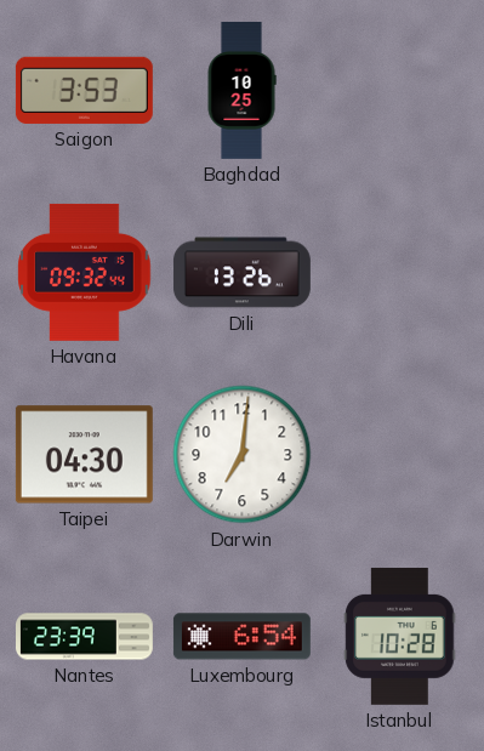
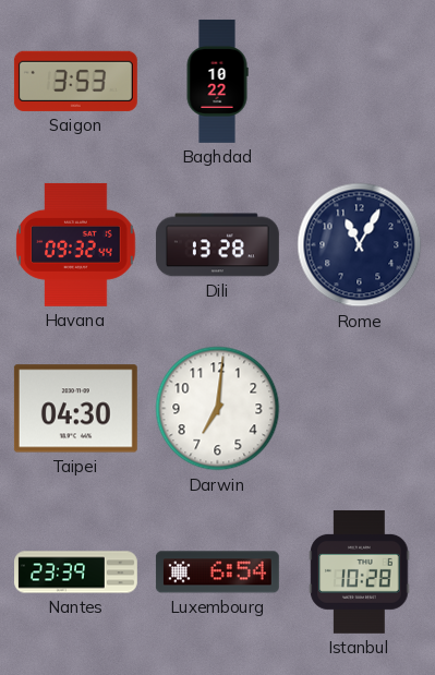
Baghdad: 10:25 -> 10:22
Dili: 13:26 -> 13:28
Rome: none -> 11:05
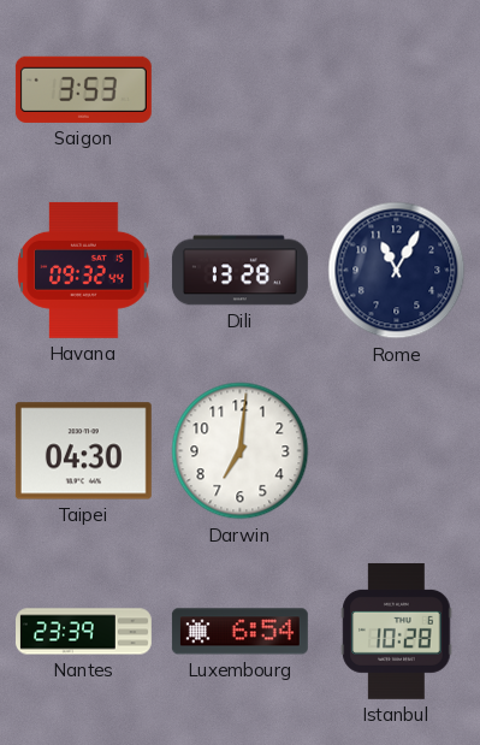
Baghdad: 10:22 -> none
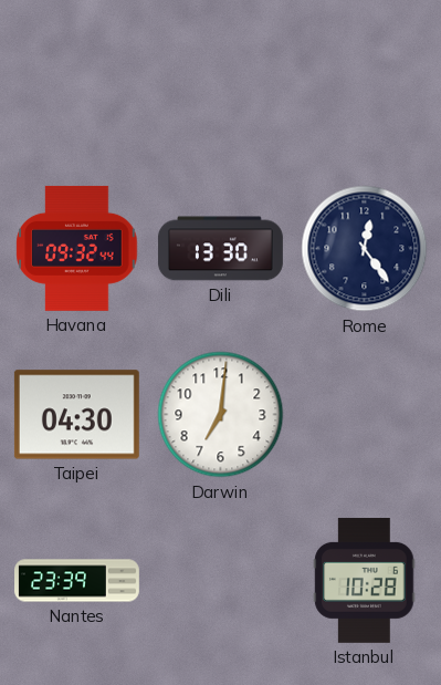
Saigon: 3:53 -> none
Dili: 13:28 -> 13:30
Rome: 11:05 -> 12:24
Luxembourg: 6:54 -> none
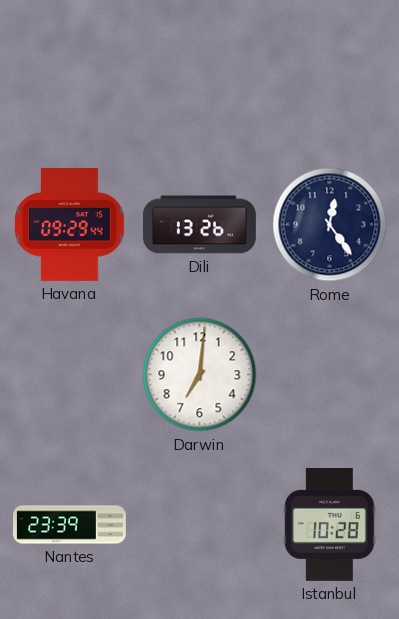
Havana: 09:32 -> 09:29
Dili: 13:30 -> 13:26
Taipei: 04:30 -> none
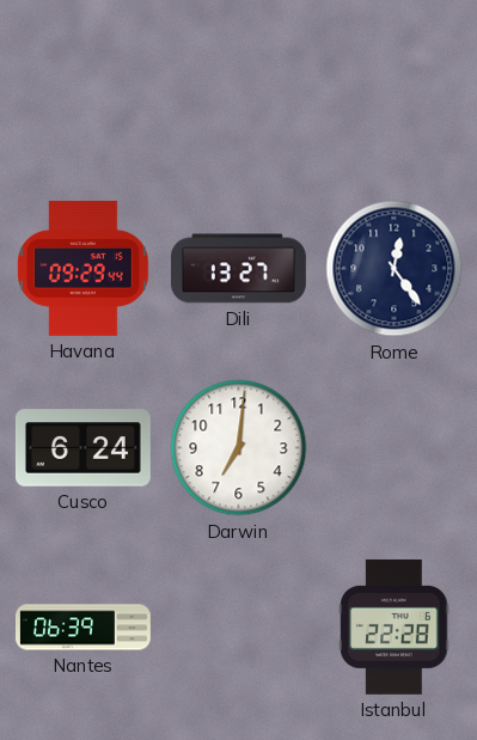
Dili: 13:26 -> 13:27
Cusco: none -> 6:24
Nantes: 23:39 -> 06:39
Istanbul: 10:28 -> 22:28
